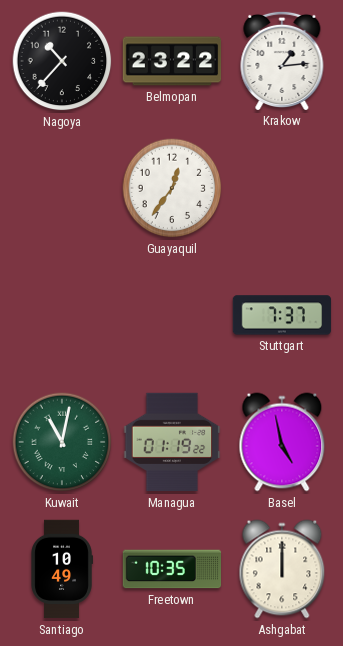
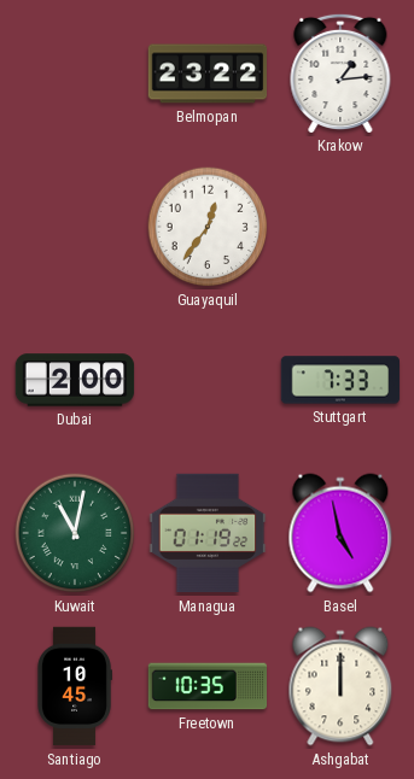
Nagoya: 10:37 -> none
Dubai: none -> 2:00
Stuttgart: 7:37 -> 7:33
Santiago: 10:49 -> 10:45
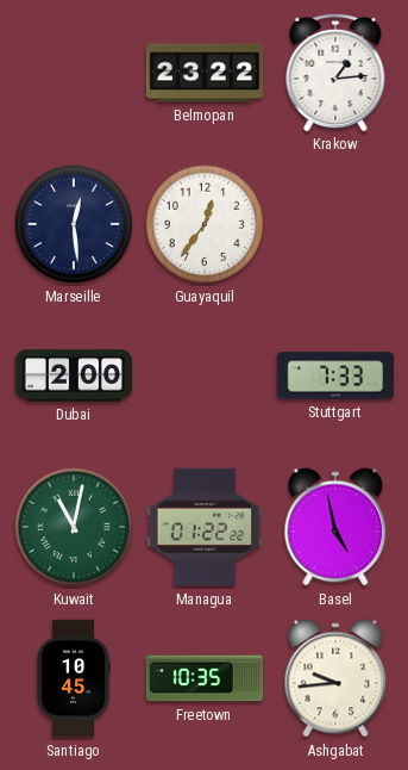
Marseille: none -> 12:29
Managua: 01:19 -> 01:22
Ashgabat: 12:00 -> 9:44
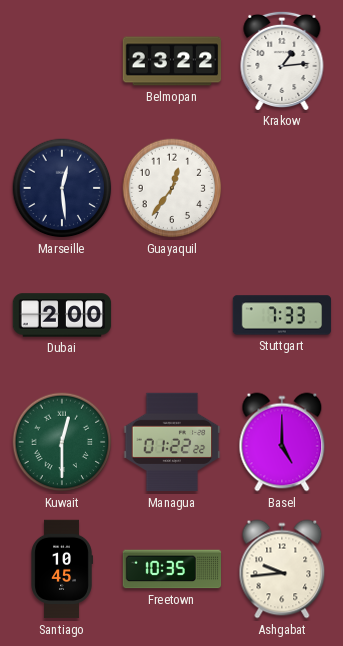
Kuwait: 11:02 -> 12:30
Basel: 4:58 -> 5:00
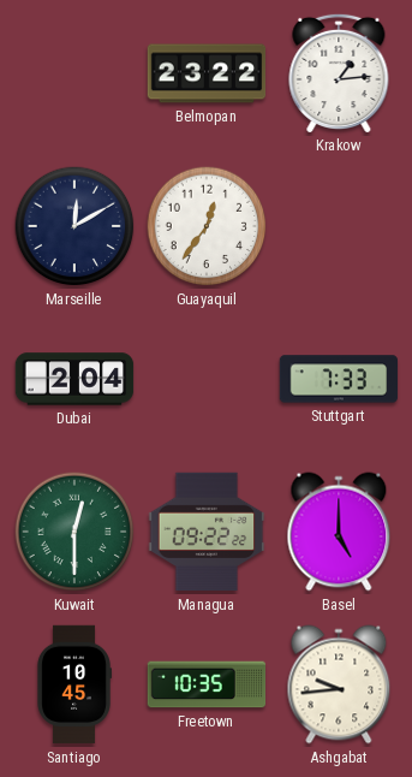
Marseille: 12:29 -> 12:10
Dubai: 2:00 -> 2:04
Managua: 01:22 -> 09:22
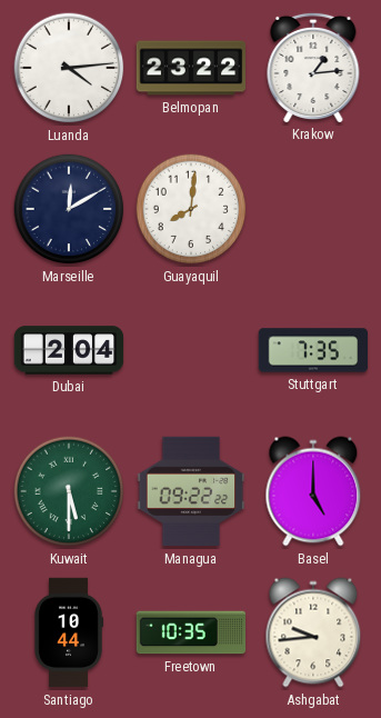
Luanda: none -> 4:14
Guayaquil: 12:36 -> 8:01
Stuttgart: 7:33 -> 7:35
Kuwait: 12:30 -> 5:30
Santiago: 10:45 -> 10:44
